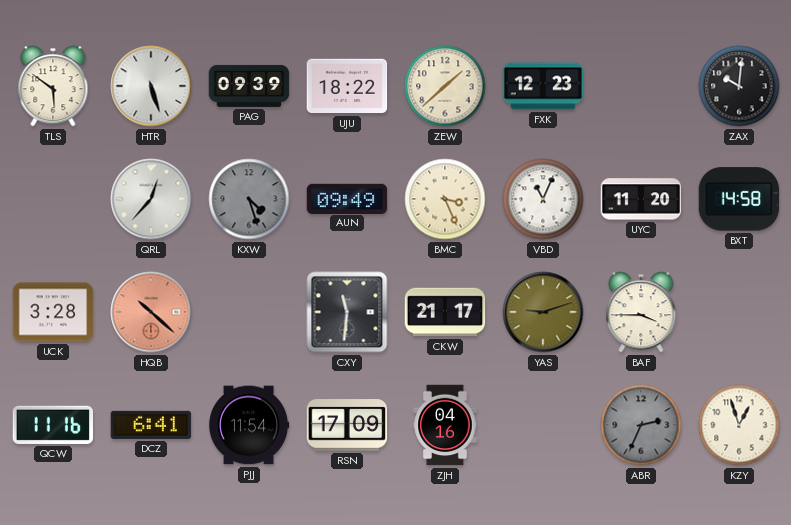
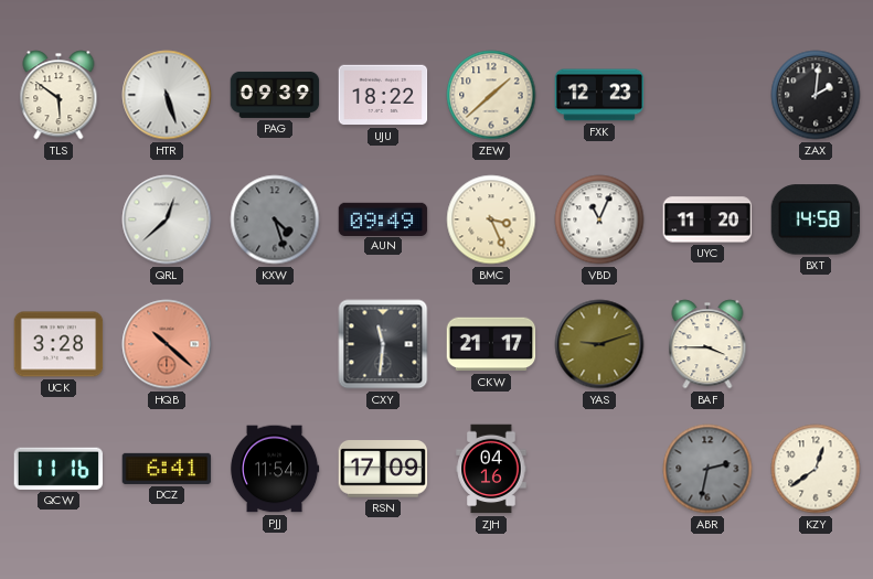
ZAX: 10:01 -> 2:01
QRL: 12:37 -> 12:38
ABR: 2:34 -> 2:32
KZY: 12:57 -> 12:39
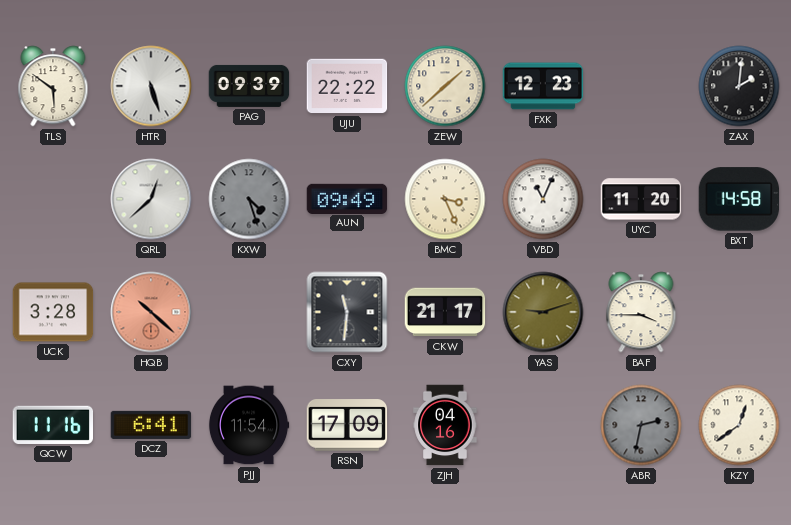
UJU: 18:22 -> 22:22
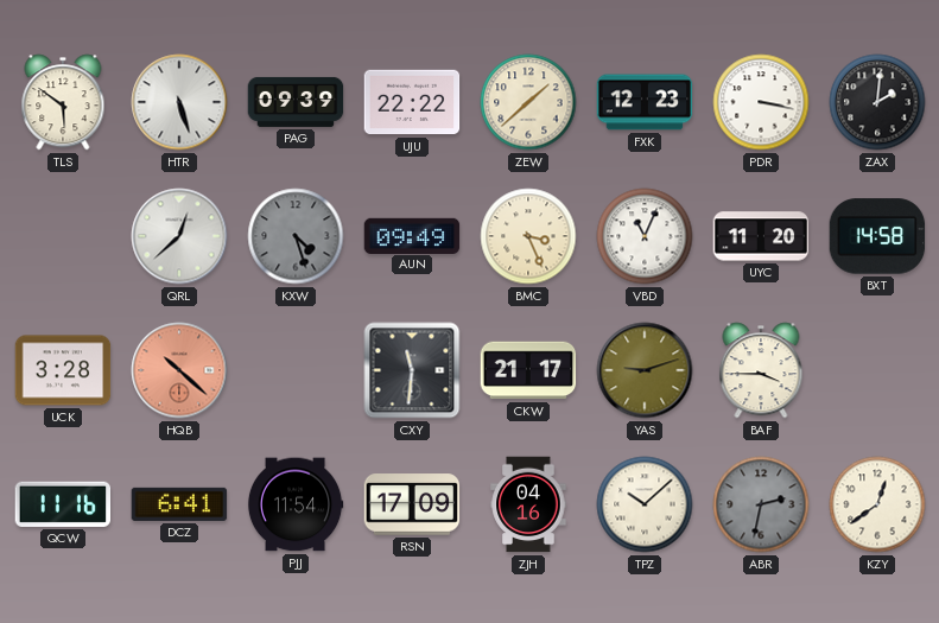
PDR: none -> 3:17
TPZ: none -> 10:08
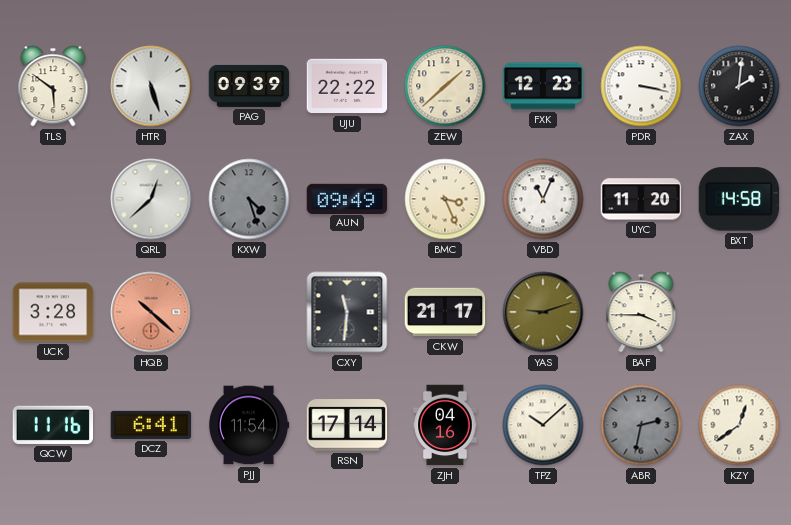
RSN: 17:09 -> 17:14
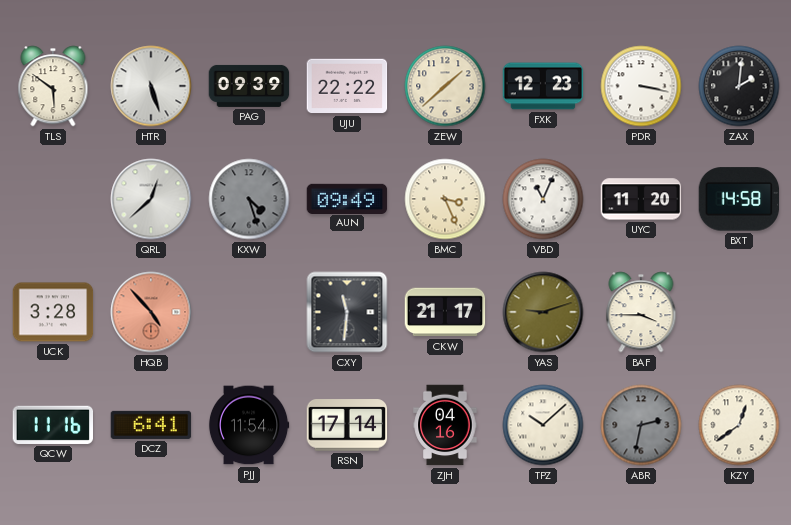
HQB: 10:22 -> 4:53
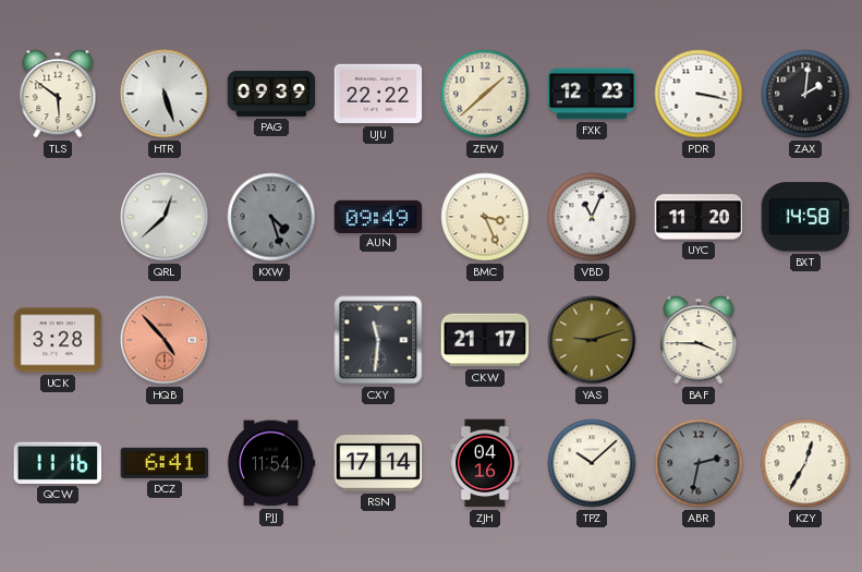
KZY: 12:39 -> 12:35
